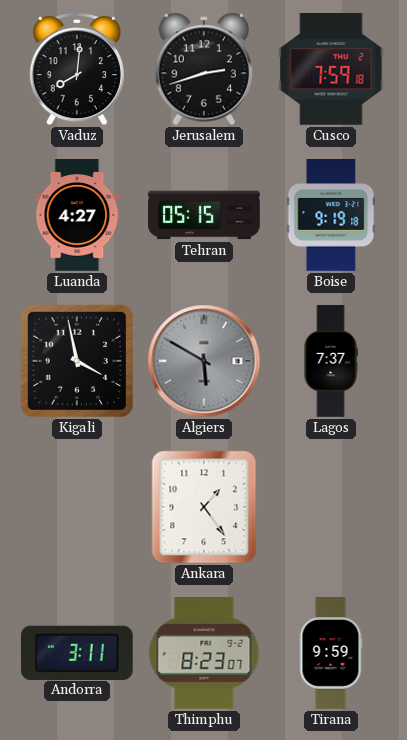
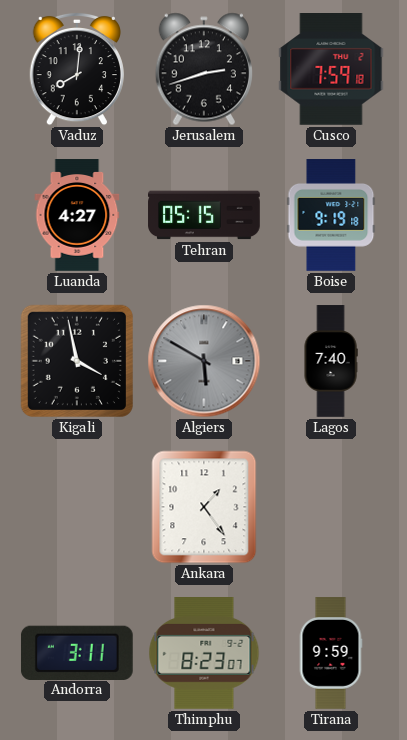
Lagos: 7:37 -> 7:40
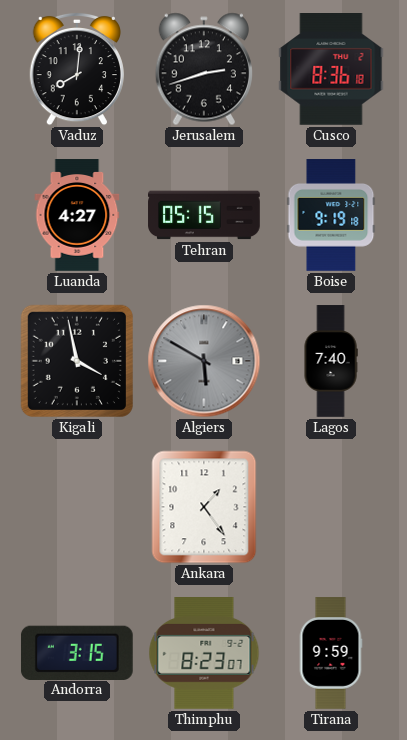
Cusco: 7:59 -> 8:36
Andorra: 3:11 -> 3:15
